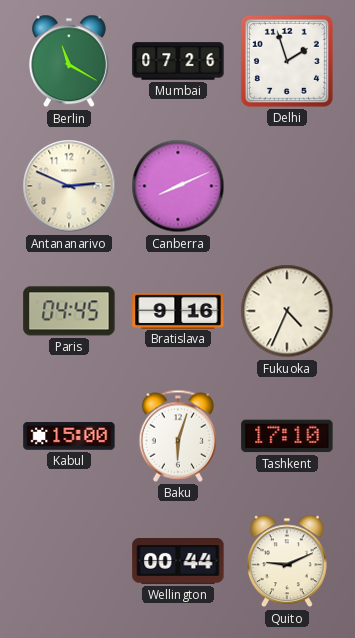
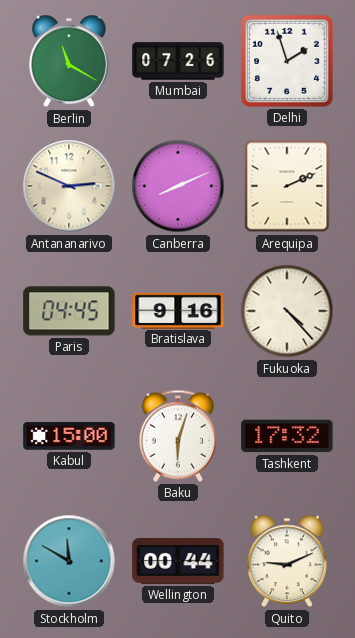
Arequipa: none -> 2:11
Fukuoka: 4:34 -> 4:23
Tashkent: 17:10 -> 17:32
Stockholm: none -> 11:50
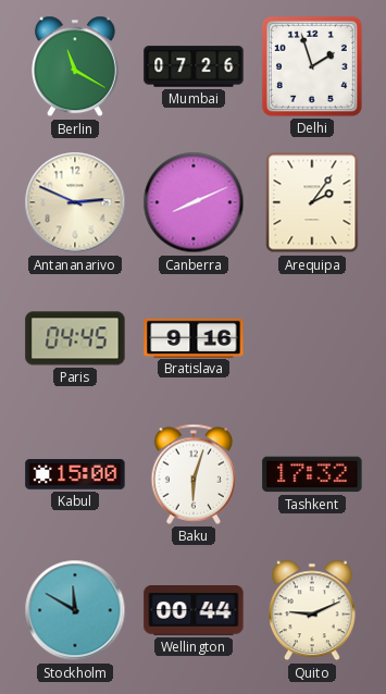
Arequipa: 2:11 -> 2:06
Fukuoka: 4:23 -> none
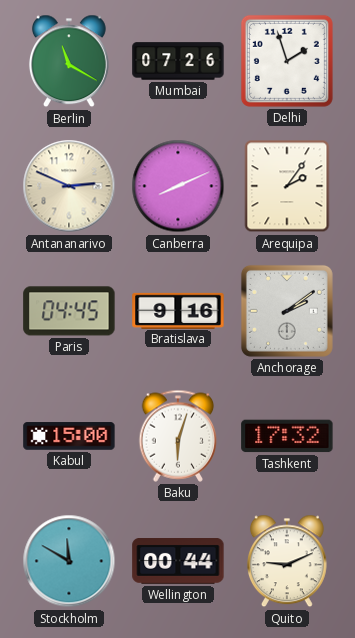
Anchorage: none -> 2:09
